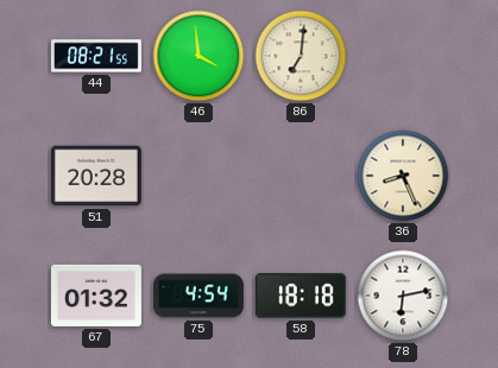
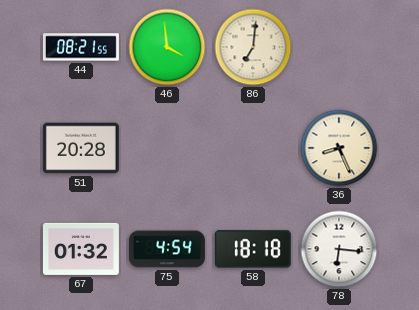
78: 6:13 -> 6:16
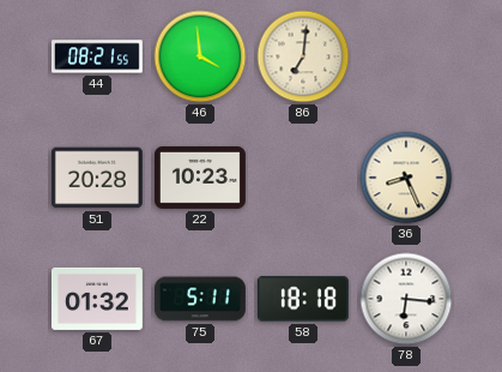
22: none -> 10:23
75: 4:54 -> 5:11
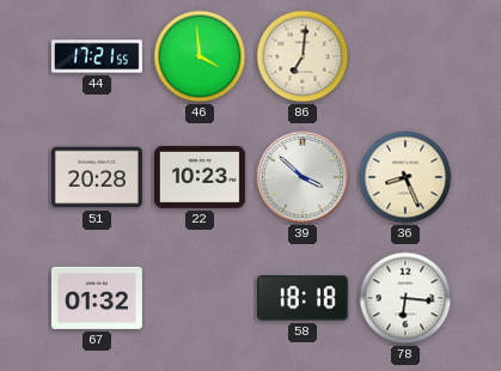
44: 08:21 -> 17:21
39: none -> 3:52
75: 5:11 -> none
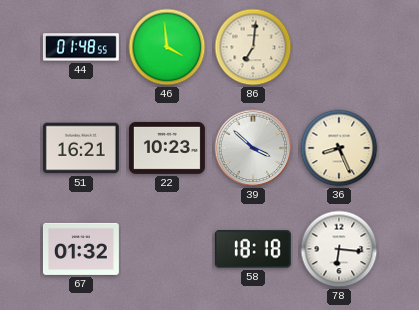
44: 17:21 -> 01:48
51: 20:28 -> 16:21
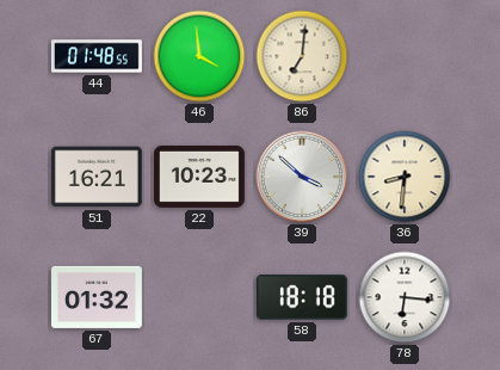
36: 8:26 -> 8:31
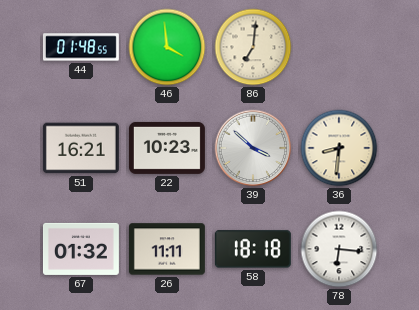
26: none -> 11:11
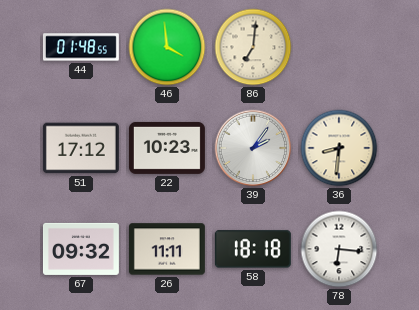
51: 16:21 -> 17:12
39: 3:52 -> 2:06
67: 01:32 -> 09:32
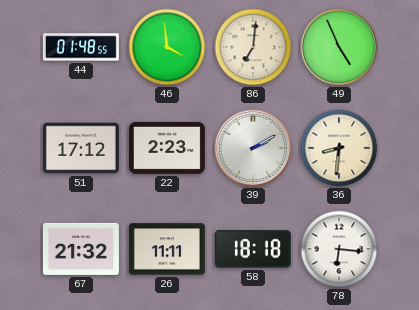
49: none -> 4:56
22: 10:23 -> 2:23
39: 2:06 -> 2:10
67: 09:32 -> 21:32
